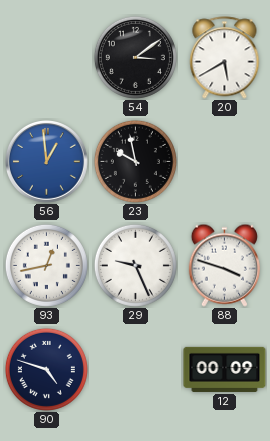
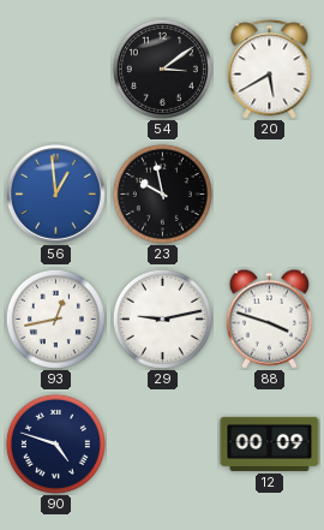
29: 9:26 -> 9:13
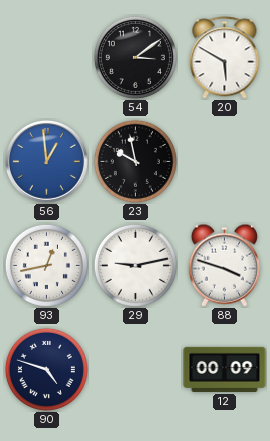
20: 5:40 -> 5:50
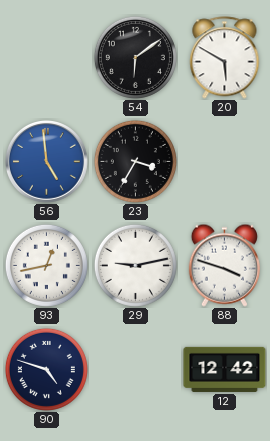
54: 3:09 -> 6:09
56: 12:59 -> 4:59
23: 9:58 -> 3:35
12: 00:09 -> 12:42
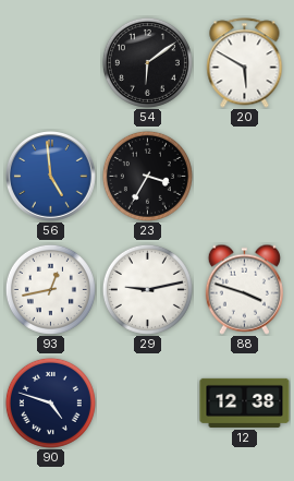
12: 12:42 -> 12:38
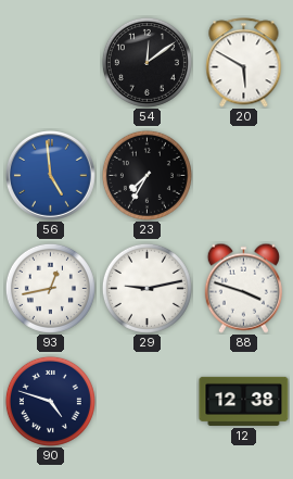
54: 6:09 -> 12:09
23: 3:35 -> 7:35
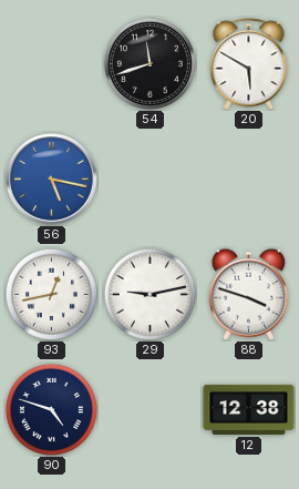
54: 12:09 -> 11:42
56: 4:59 -> 5:17
23: 7:35 -> none
